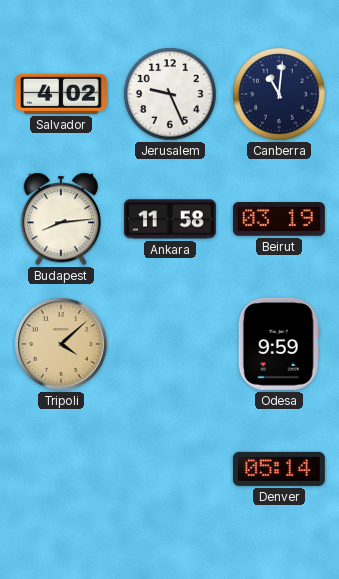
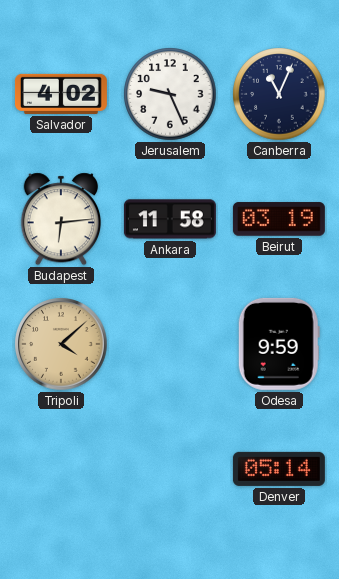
Canberra: 11:01 -> 11:04
Budapest: 8:14 -> 6:14
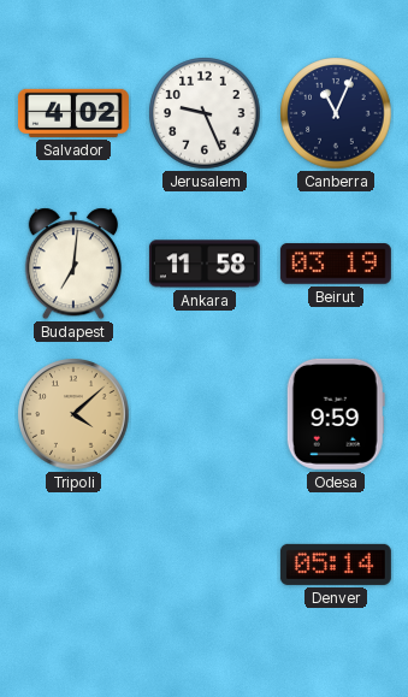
Budapest: 6:14 -> 7:01
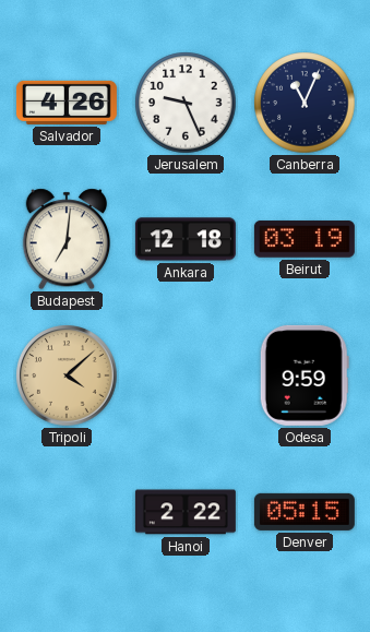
Salvador: 4:02 -> 4:26
Ankara: 11:58 -> 12:18
Hanoi: none -> 2:22
Denver: 05:14 -> 05:15
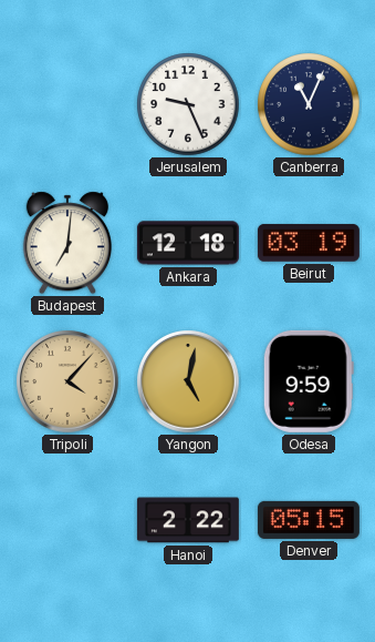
Salvador: 4:26 -> none
Tripoli: 4:08 -> 4:07
Yangon: none -> 5:02
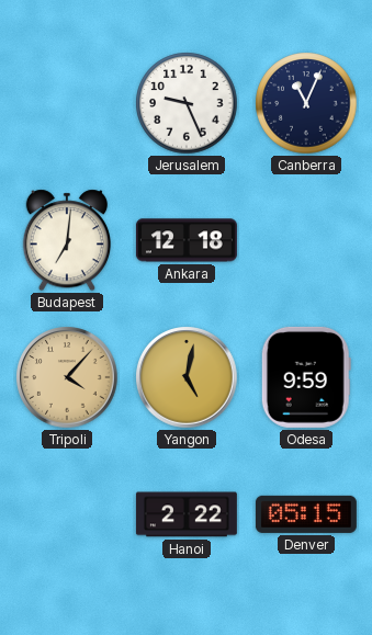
Beirut: 03:19 -> none
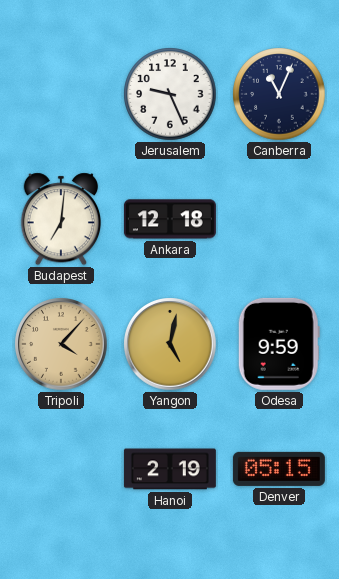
Hanoi: 2:22 -> 2:19
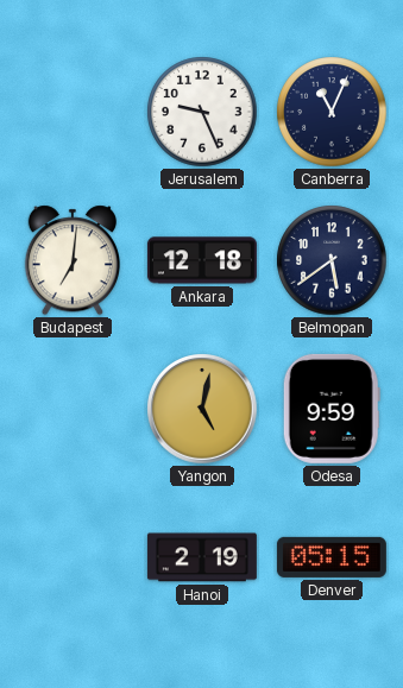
Belmopan: none -> 5:39
Tripoli: 4:07 -> none
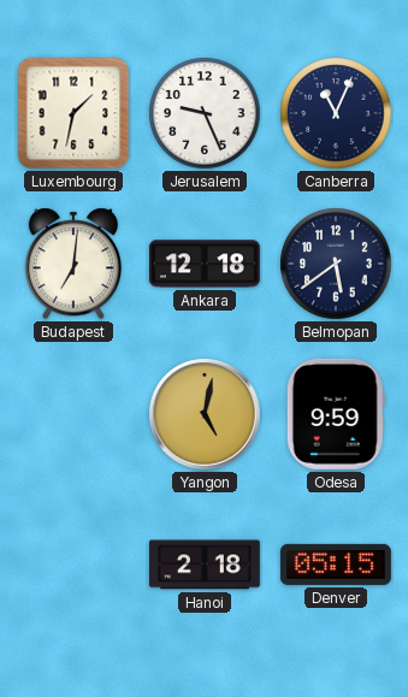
Luxembourg: none -> 1:32
Hanoi: 2:19 -> 2:18
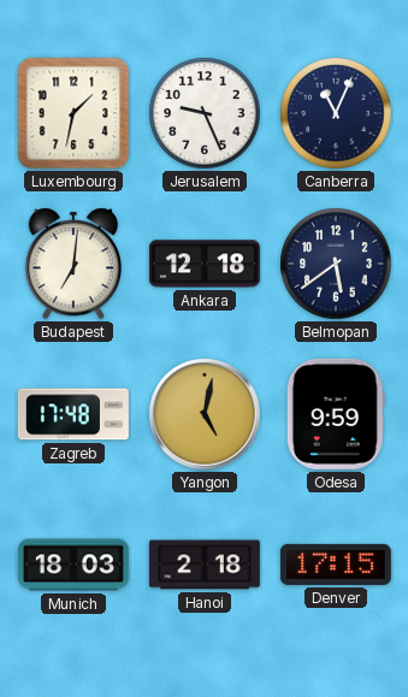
Zagreb: none -> 17:48
Munich: none -> 18:03
Denver: 05:15 -> 17:15
